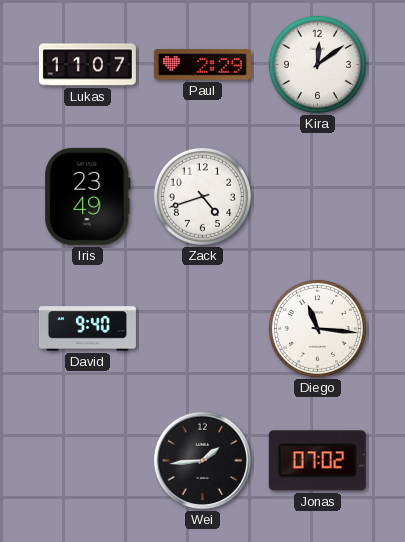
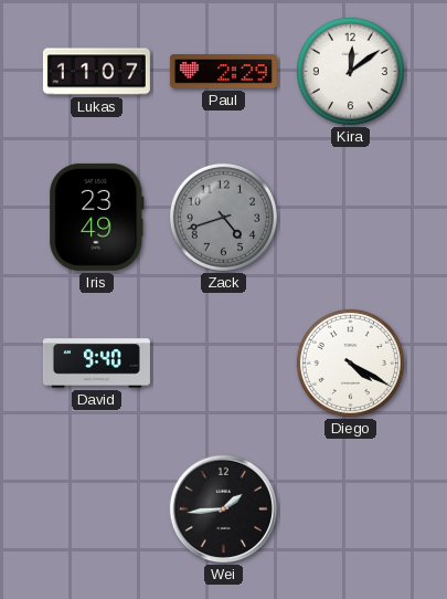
Zack dial: white -> grey
Diego: 11:16 -> 4:20
Jonas: 07:02 -> none
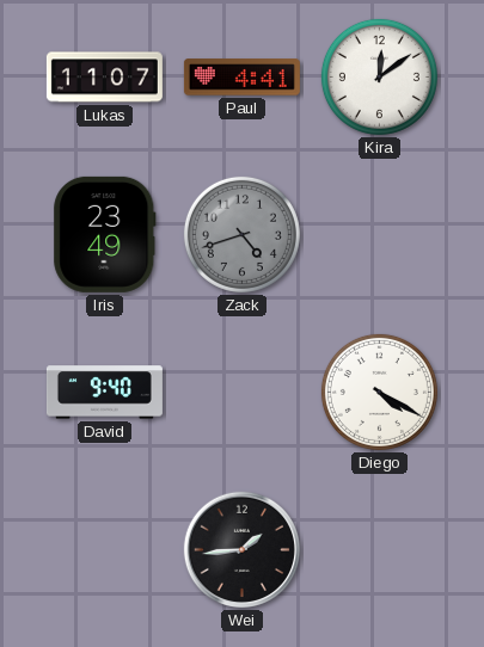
Paul: 2:29 -> 4:41
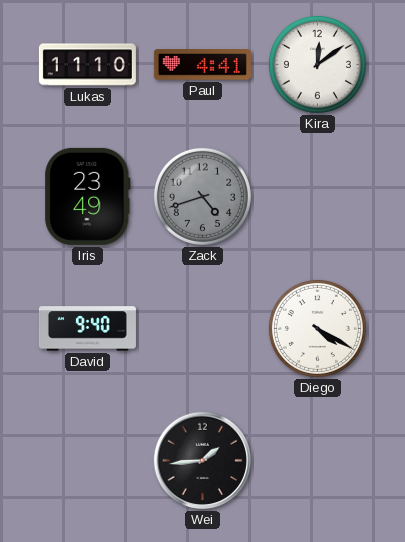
Lukas: 11:07 -> 11:10
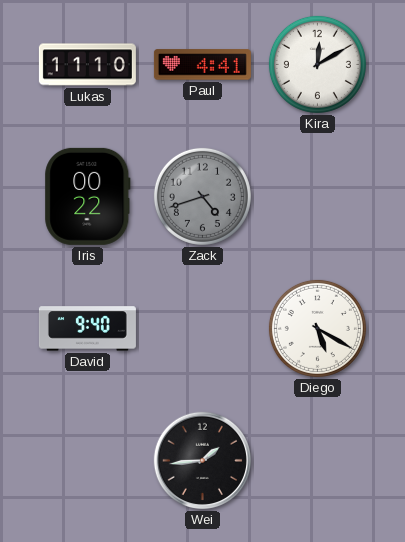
Kira: 12:09 -> 12:10
Iris: 23:49 -> 00:22
Diego: 4:20 -> 5:20
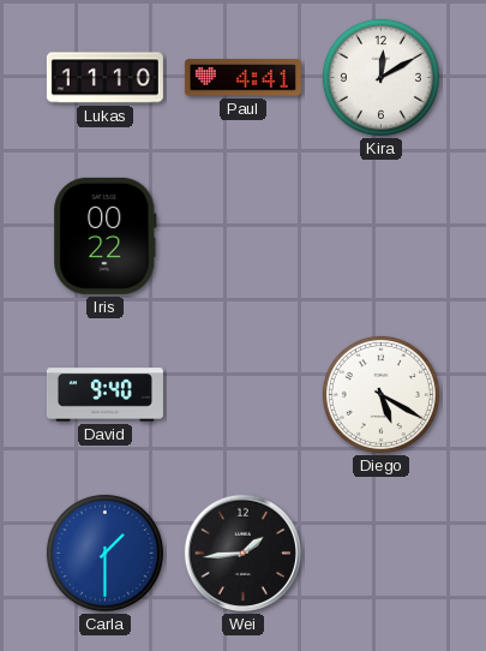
Zack: 4:42 -> none
Carla: none -> 1:30
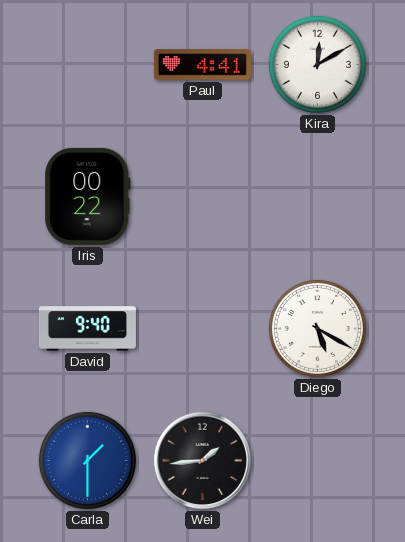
Lukas: 11:10 -> none
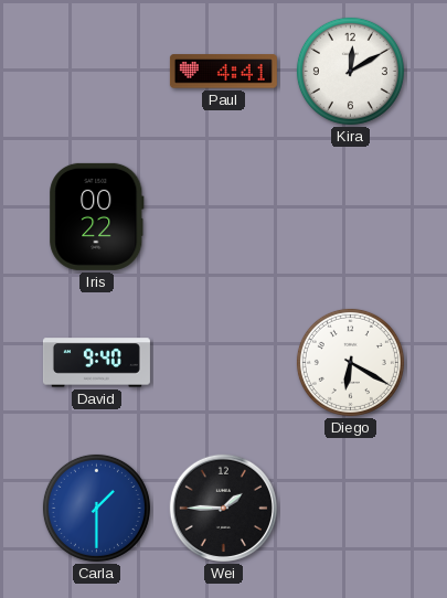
Diego: 5:20 -> 6:20
Wei: 1:44 -> 1:45
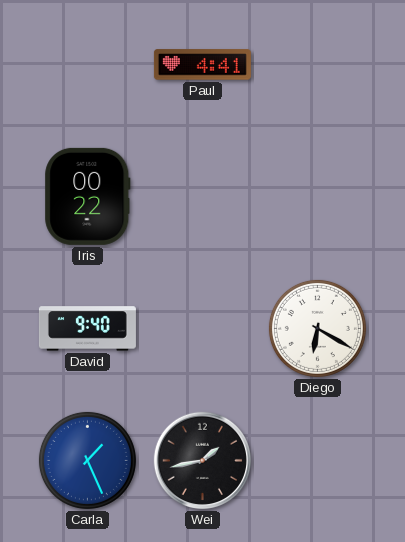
Kira: 12:10 -> none
Carla: 1:30 -> 1:26
Wei: 1:45 -> 1:43
